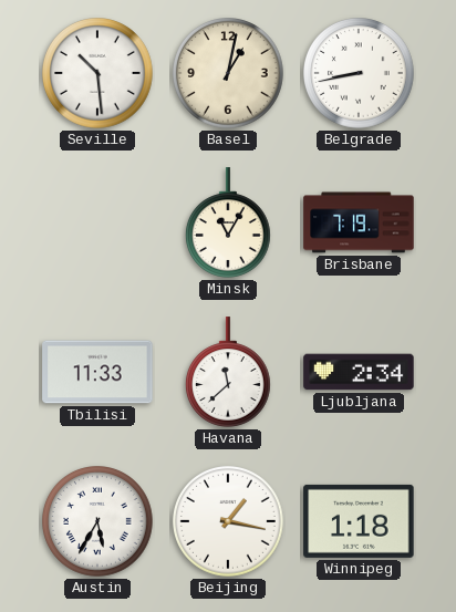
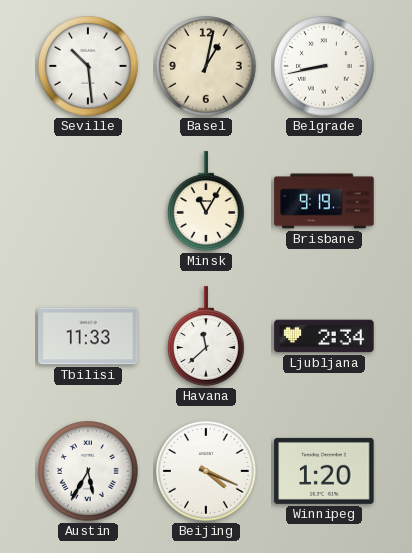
Brisbane: 7:19 -> 9:19
Beijing: 1:17 -> 4:19
Winnipeg: 1:18 -> 1:20
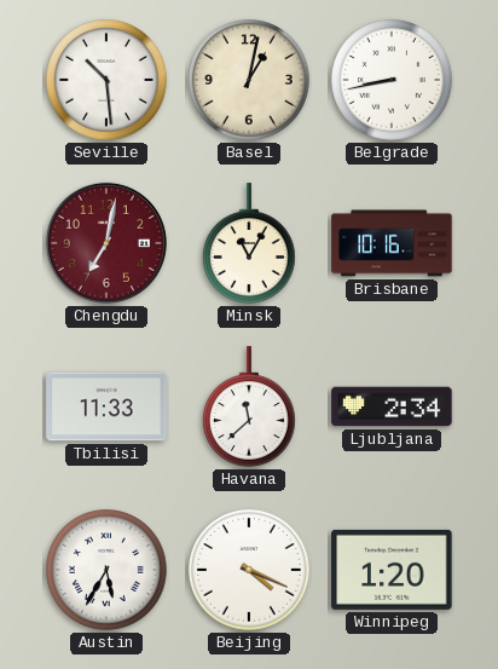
Chengdu: none -> 7:02
Brisbane: 9:19 -> 10:16
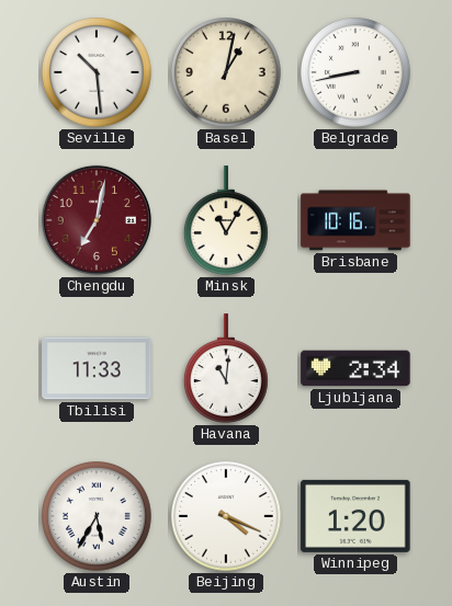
Havana: 11:38 -> 11:01
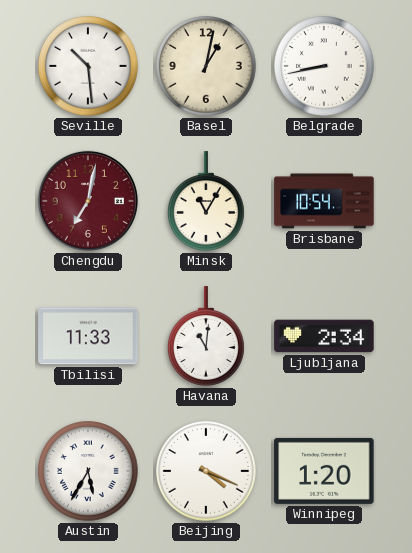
Brisbane: 10:16 -> 10:54
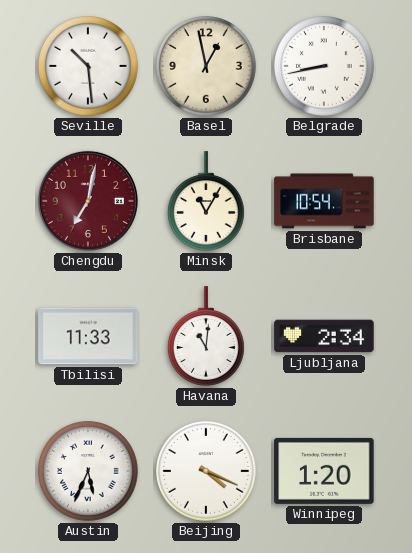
Basel: 1:02 -> 12:58
Austin: 5:35 -> 5:34
